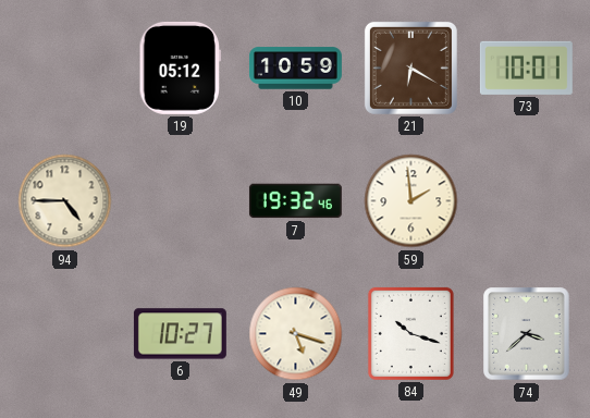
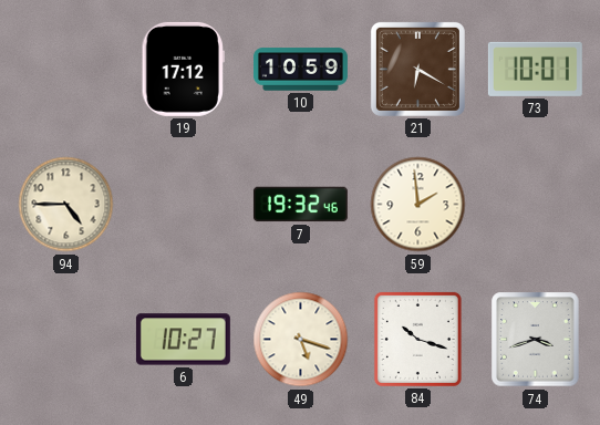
19: 05:12 -> 17:12
74: 3:38 -> 3:42
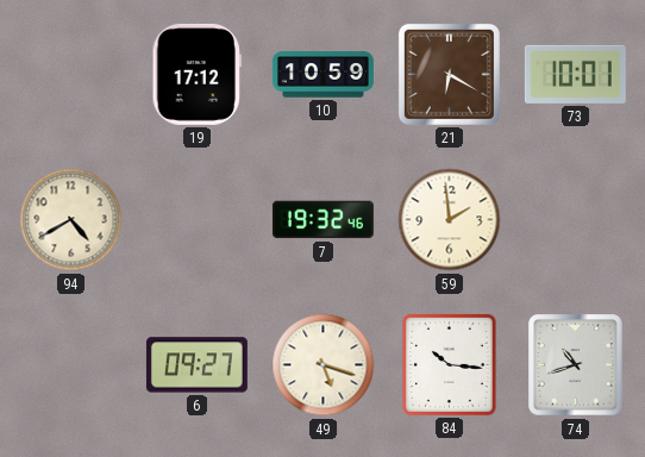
94: 4:45 -> 4:40
6: 10:27 -> 09:27
84: 10:18 -> 10:16
74: 3:42 -> 10:42
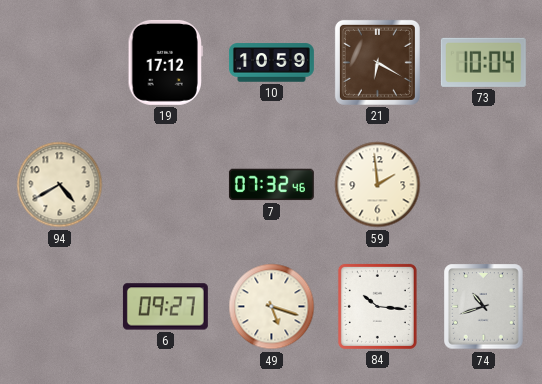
73: 10:01 -> 10:04
7: 19:32 -> 07:32
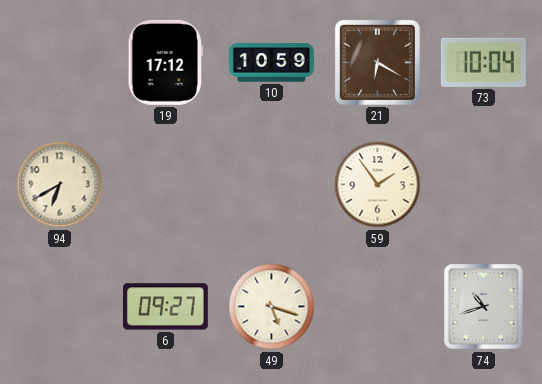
94: 4:40 -> 6:40
7: 07:32 -> none
59: 1:59 -> 1:54
84: 10:16 -> none
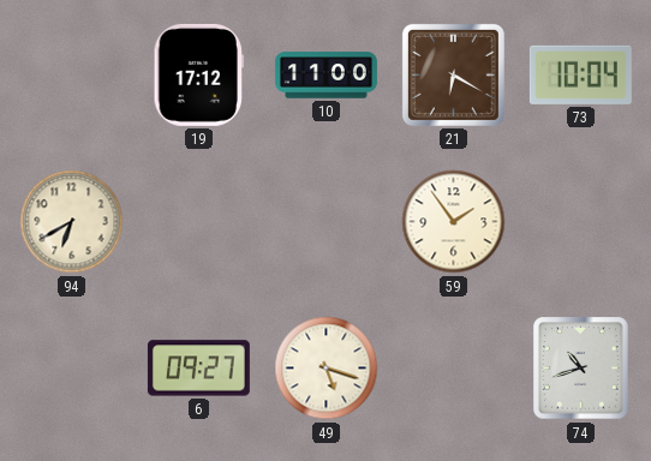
10: 10:59 -> 11:00
